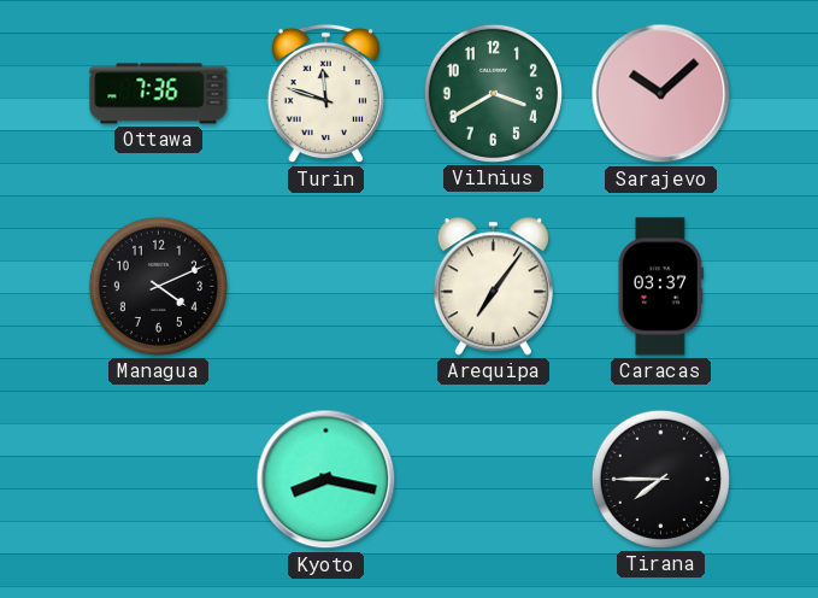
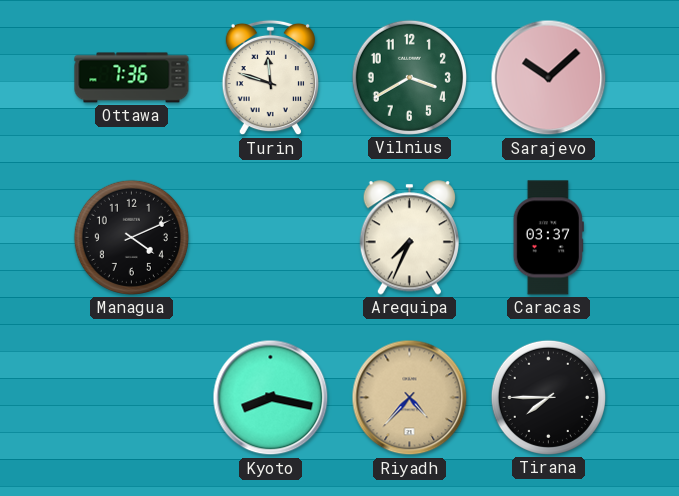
Arequipa: 7:06 -> 7:34
Riyadh: none -> 4:37
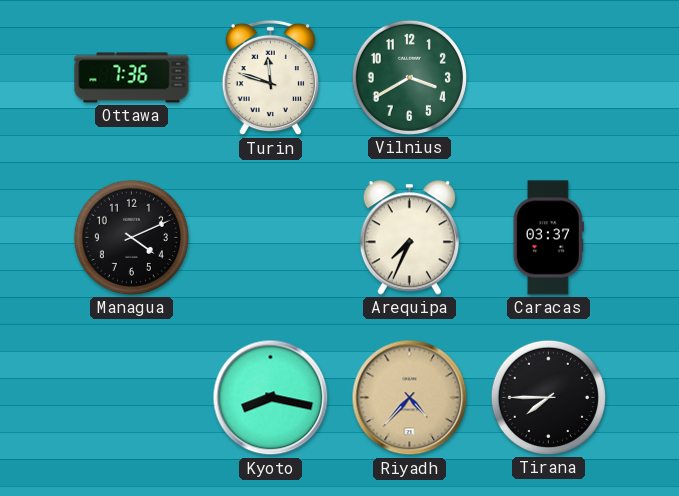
Sarajevo: 10:08 -> none
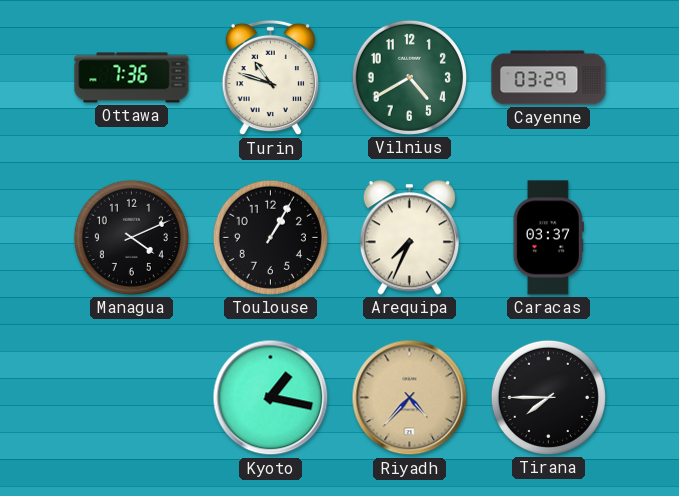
Turin: 11:48 -> 10:48
Vilnius: 3:40 -> 4:40
Cayenne: none -> 03:29
Toulouse: none -> 1:05
Kyoto: 8:17 -> 1:17
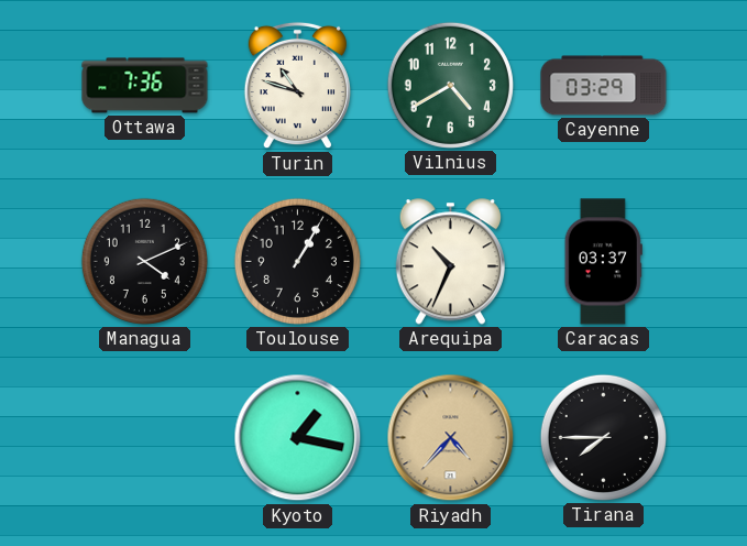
Arequipa: 7:34 -> 10:34
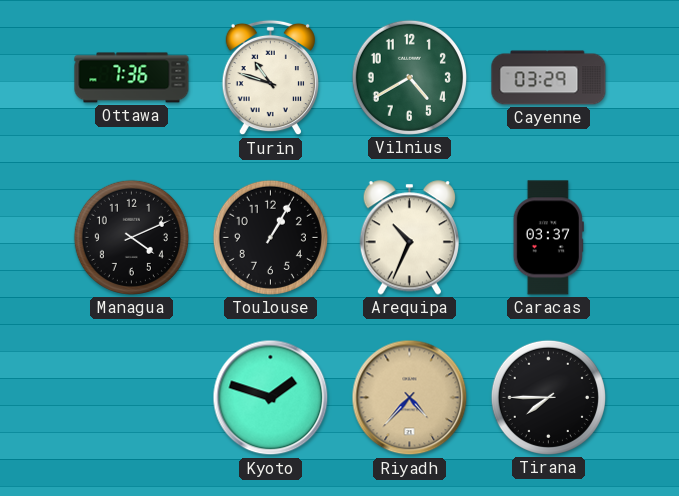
Kyoto: 1:17 -> 1:48
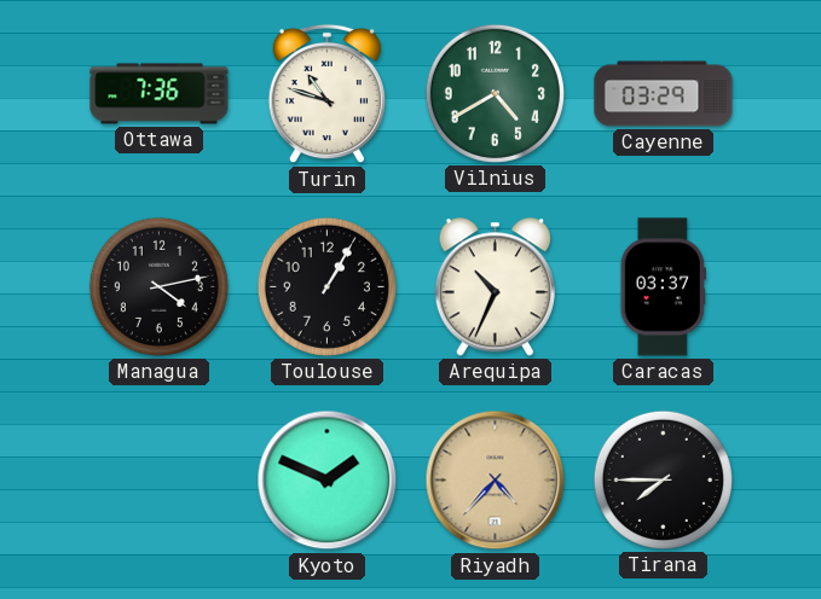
Managua: 4:11 -> 4:13
Kyoto: 1:48 -> 1:49
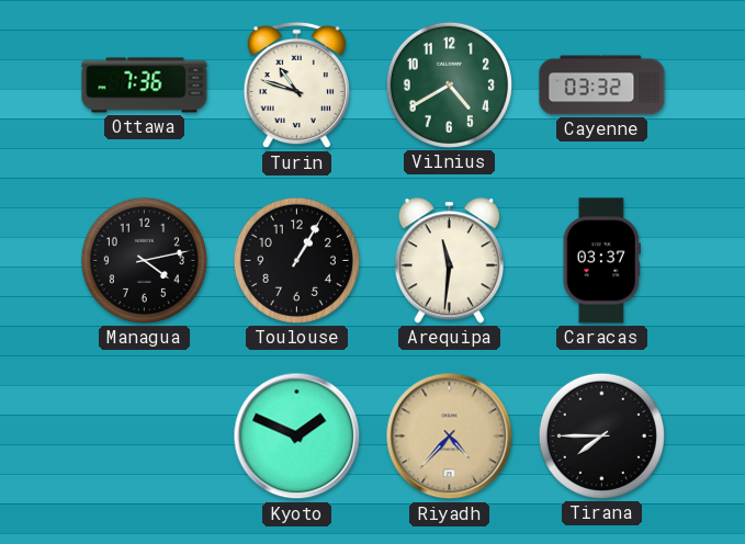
Cayenne: 03:29 -> 03:32
Arequipa: 10:34 -> 11:31
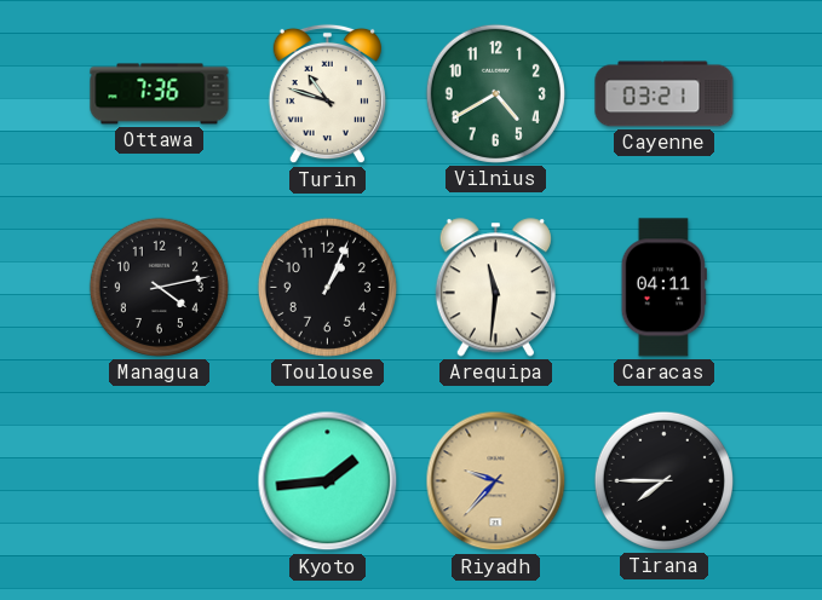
Cayenne: 03:32 -> 03:21
Toulouse: 1:05 -> 1:04
Caracas: 03:37 -> 04:11
Kyoto: 1:49 -> 1:44
Riyadh: 4:37 -> 9:37
